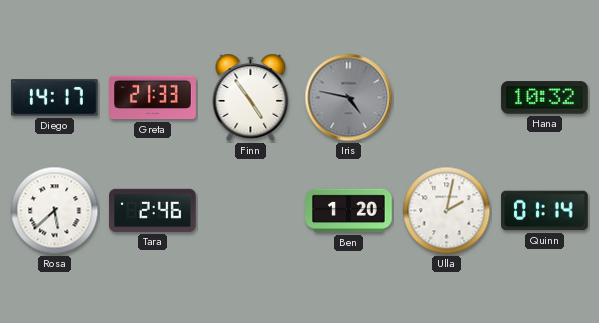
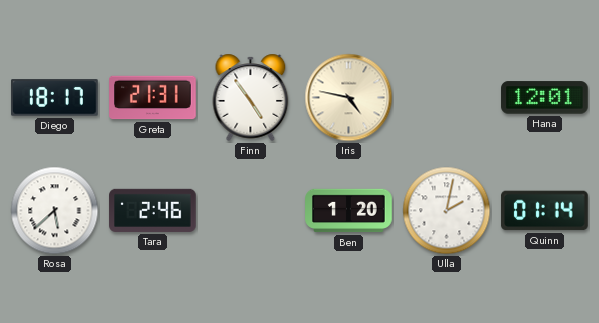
Diego: 14:17 -> 18:17
Greta: 21:33 -> 21:31
Iris dial: grey -> cream
Hana: 10:32 -> 12:01
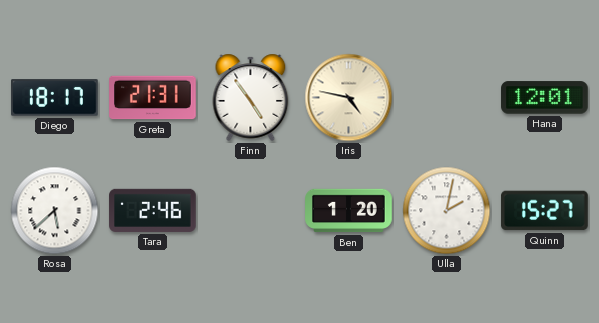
Quinn: 01:14 -> 15:27
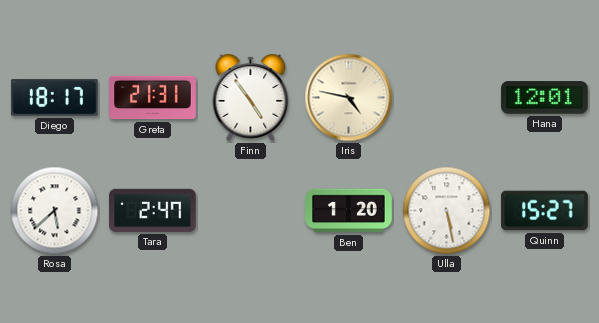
Tara: 2:46 -> 2:47
Ulla: 2:02 -> 5:28
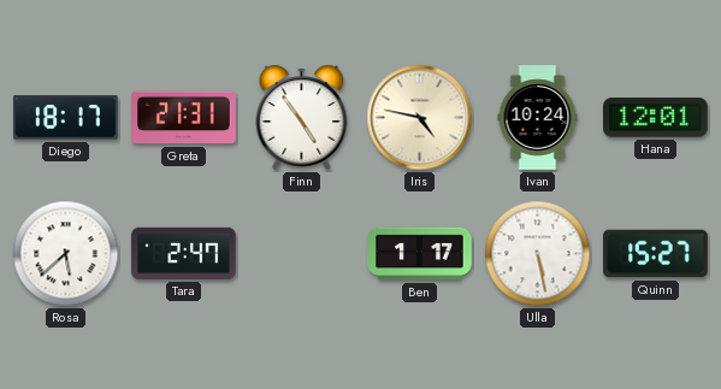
Ivan: none -> 10:24
Ben: 1:20 -> 1:17
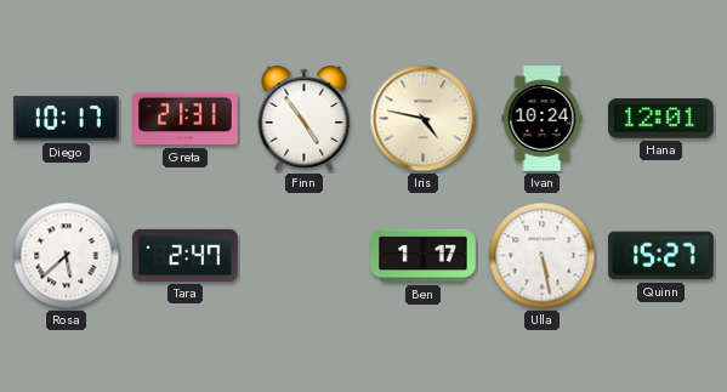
Diego: 18:17 -> 10:17
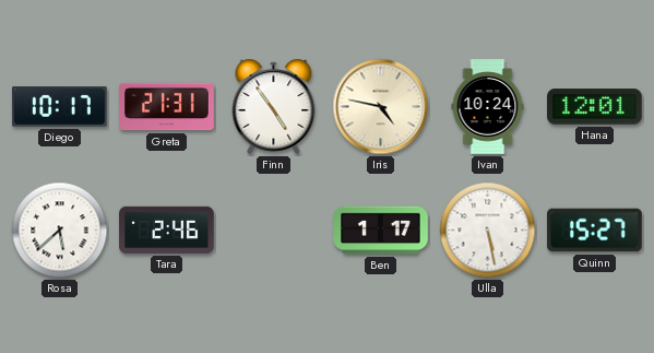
Tara: 2:47 -> 2:46
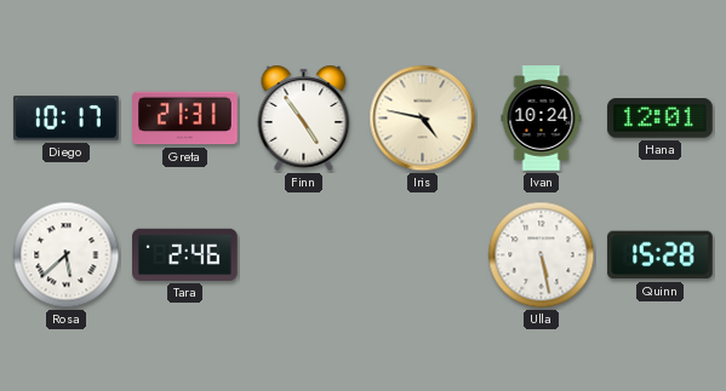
Ben: 1:17 -> none
Quinn: 15:27 -> 15:28
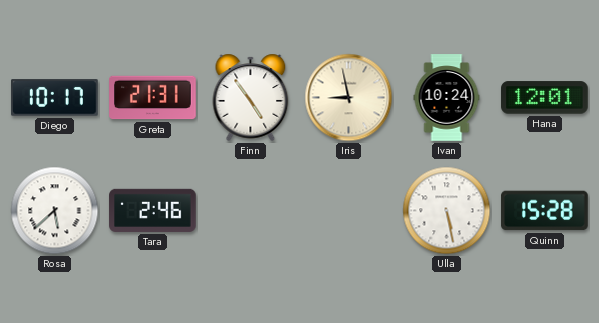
Iris: 4:47 -> 8:58
